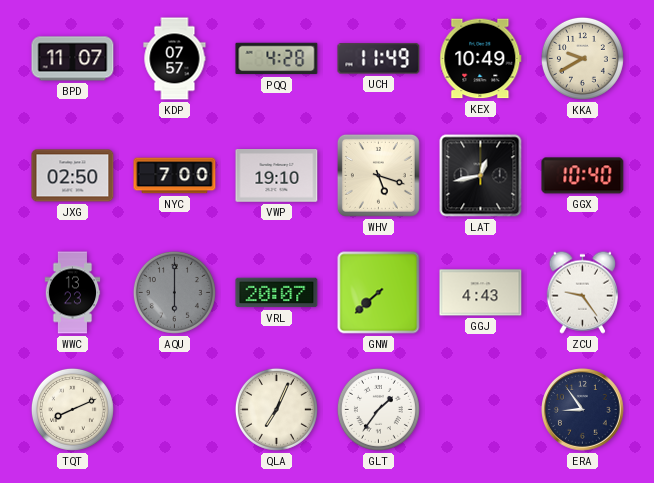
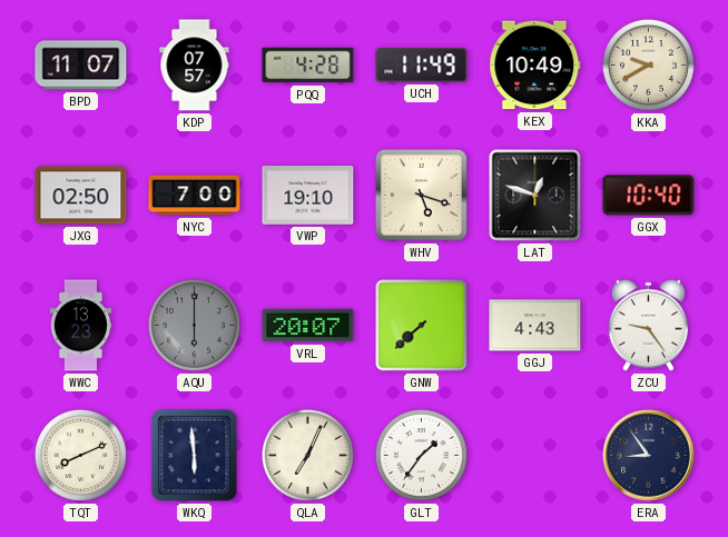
LAT: 12:43 -> 12:48
WKQ: none -> 5:59
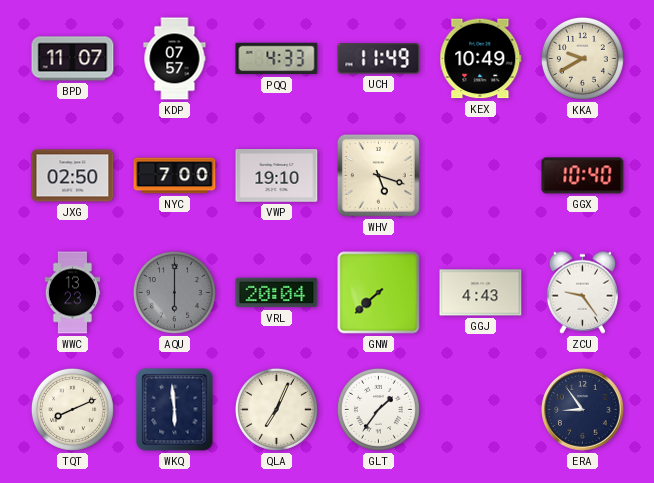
PQQ: 4:28 -> 4:33
LAT: 12:48 -> none
VRL: 20:07 -> 20:04
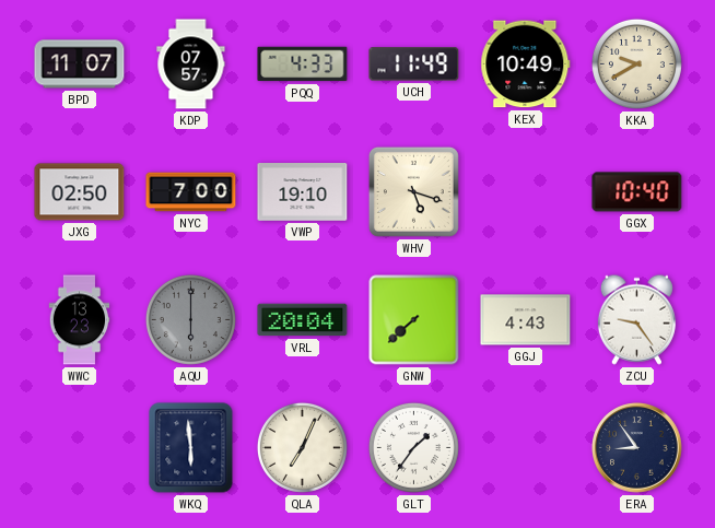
TQT: 8:11 -> none
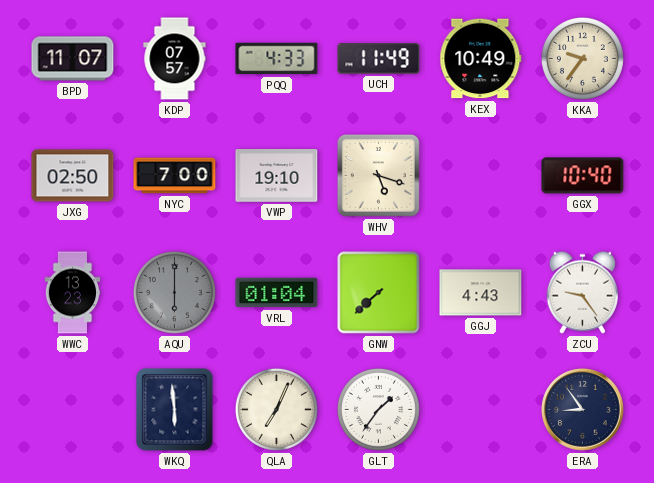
KKA: 9:40 -> 9:36
VRL: 20:04 -> 01:04
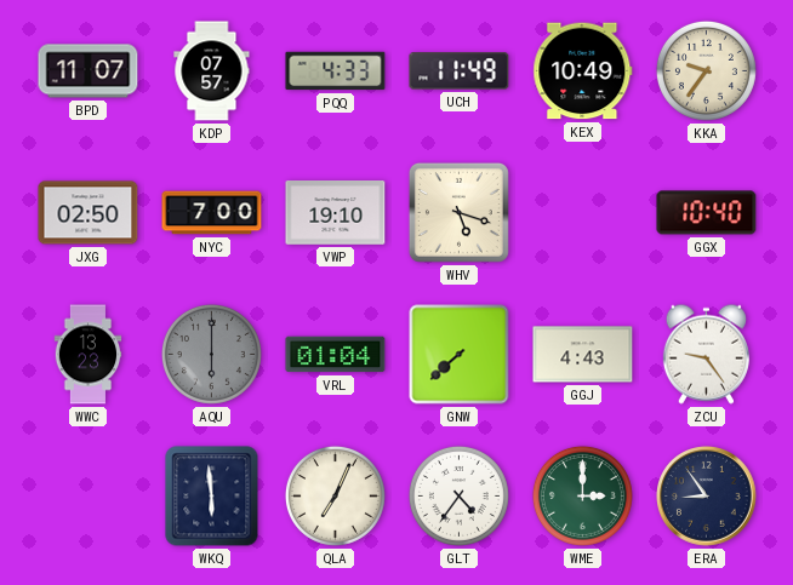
GLT: 1:36 -> 4:36
WME: none -> 3:00
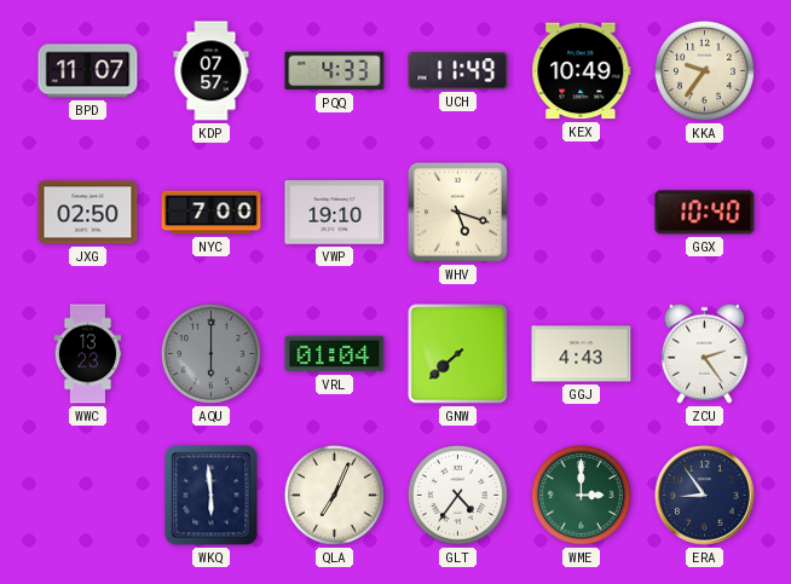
ZCU: 9:24 -> 2:24
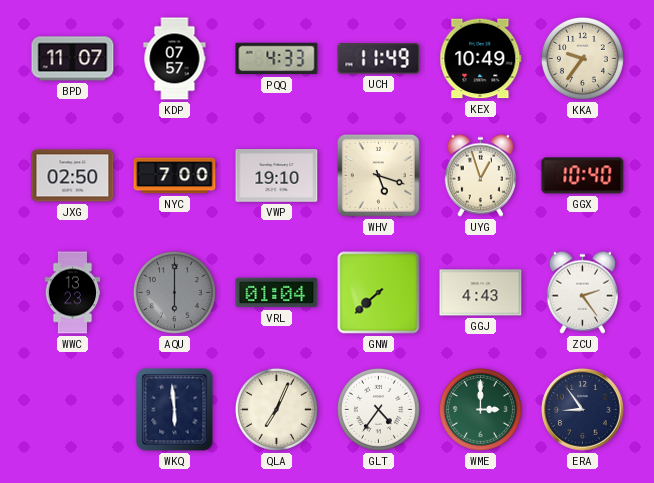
UYG: none -> 12:57
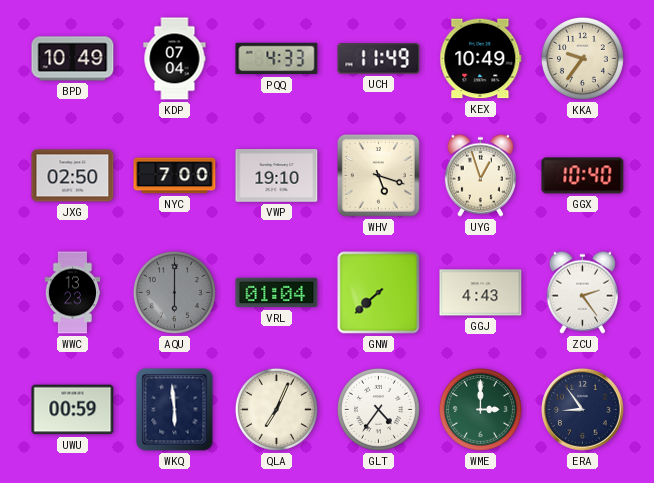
BPD: 11:07 -> 10:49
KDP: 07:57 -> 07:04
UWU: none -> 00:59
